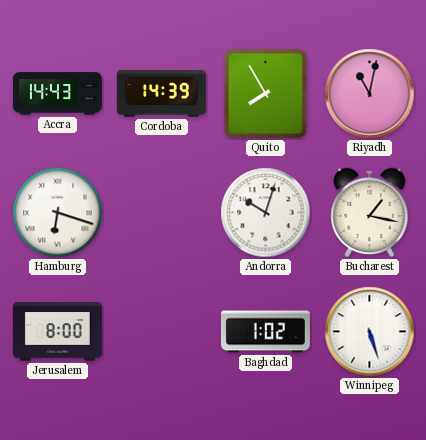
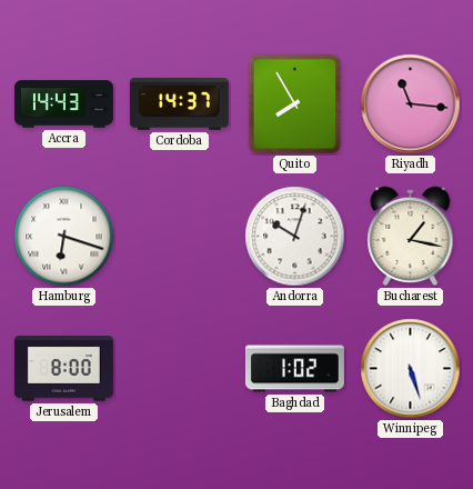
Cordoba: 14:39 -> 14:37
Riyadh: 11:02 -> 11:16
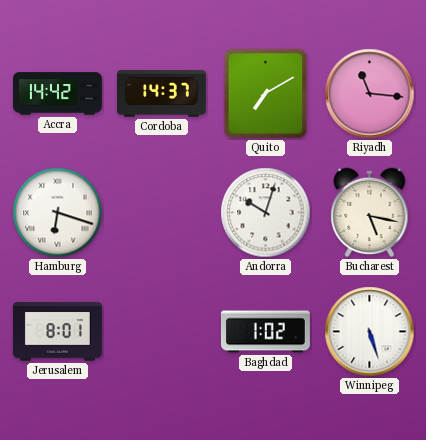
Accra: 14:43 -> 14:42
Quito: 7:55 -> 7:10
Bucharest: 1:17 -> 5:17
Jerusalem: 8:00 -> 8:01
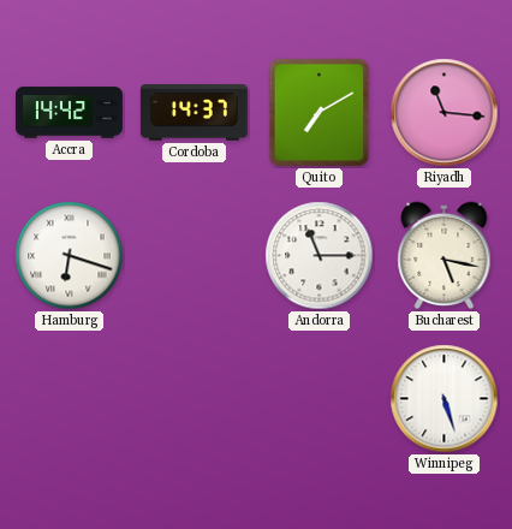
Andorra: 10:03 -> 11:15
Jerusalem: 8:01 -> none
Baghdad: 1:02 -> none
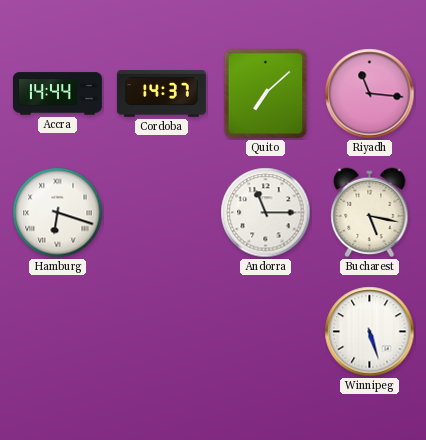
Accra: 14:42 -> 14:44
Quito: 7:10 -> 7:08
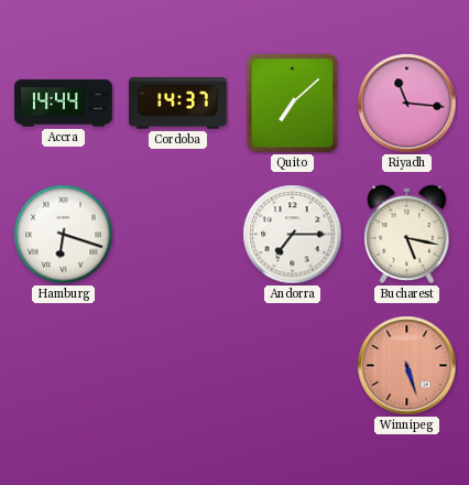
Andorra: 11:15 -> 7:15
Winnipeg dial: white -> salmon
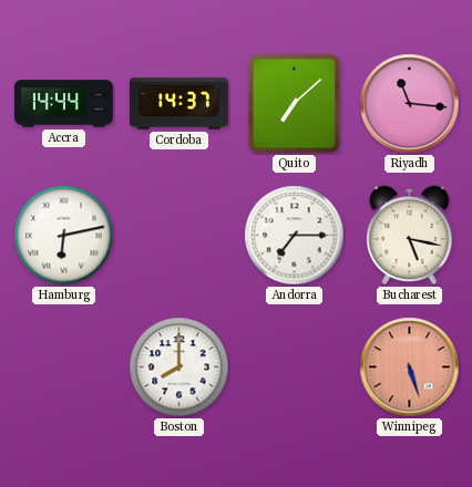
Hamburg: 6:18 -> 6:13
Boston: none -> 8:00
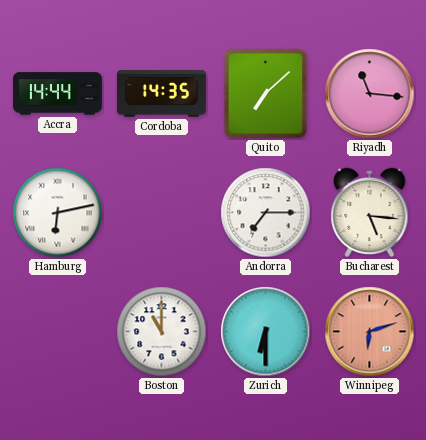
Cordoba: 14:37 -> 14:35
Bucharest: 5:17 -> 5:16
Boston: 8:00 -> 11:00
Zurich: none -> 6:30
Winnipeg: 5:27 -> 6:12
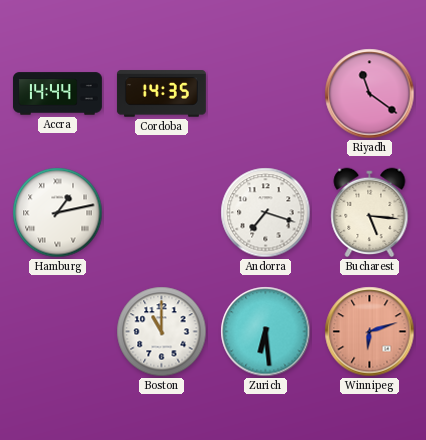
Quito: 7:08 -> none
Riyadh: 11:16 -> 11:21
Hamburg: 6:13 -> 1:13
Andorra: 7:15 -> 7:18
Zurich: 6:30 -> 6:29
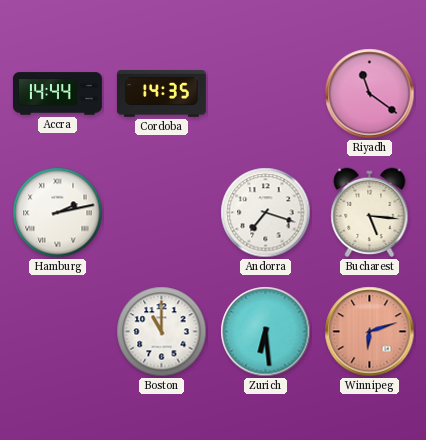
Hamburg: 1:13 -> 2:13
